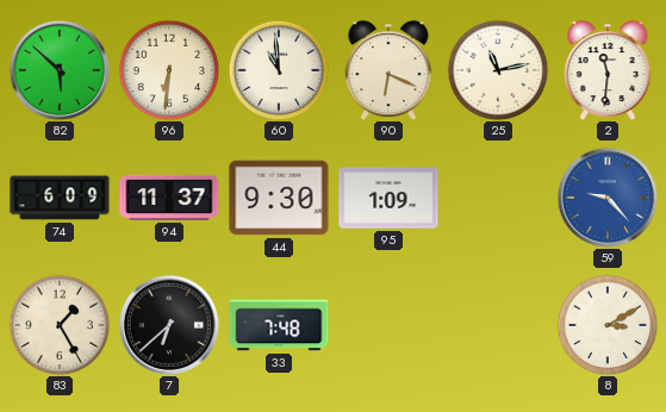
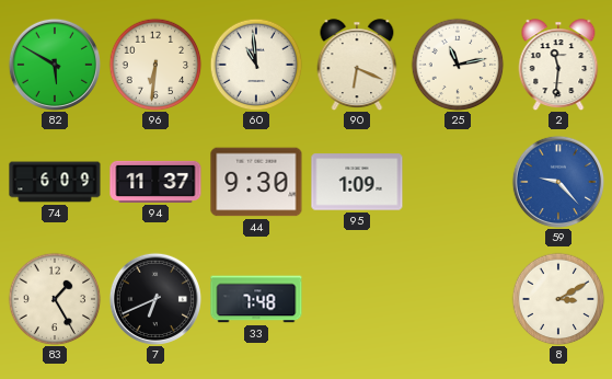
82: 5:52 -> 5:50
7: 6:38 -> 6:41
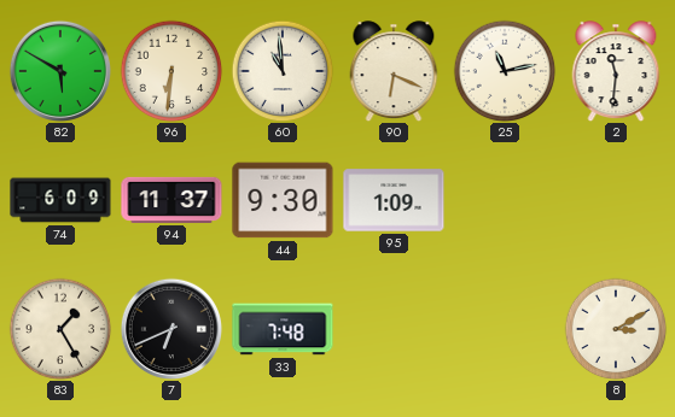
59: 9:23 -> none
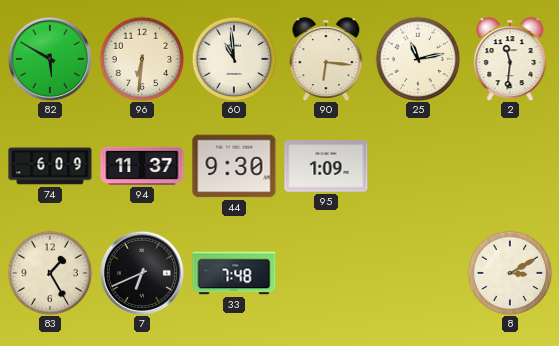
90: 6:19 -> 6:16
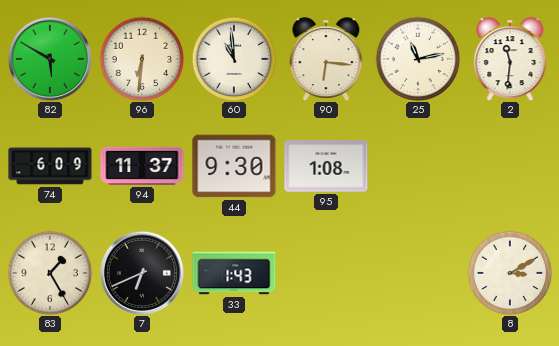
95: 1:09 -> 1:08
33: 7:48 -> 1:43
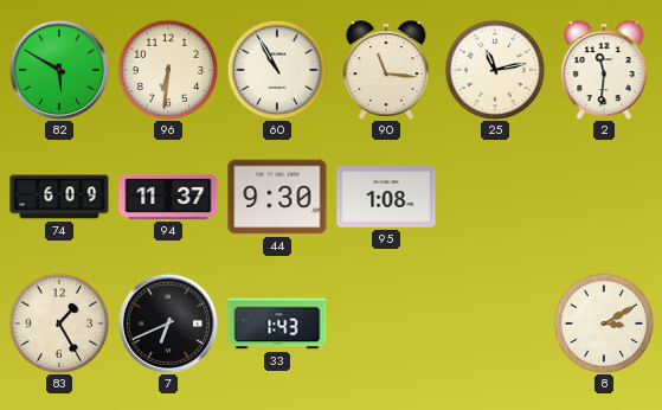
60: 10:59 -> 10:55
90: 6:16 -> 11:16
